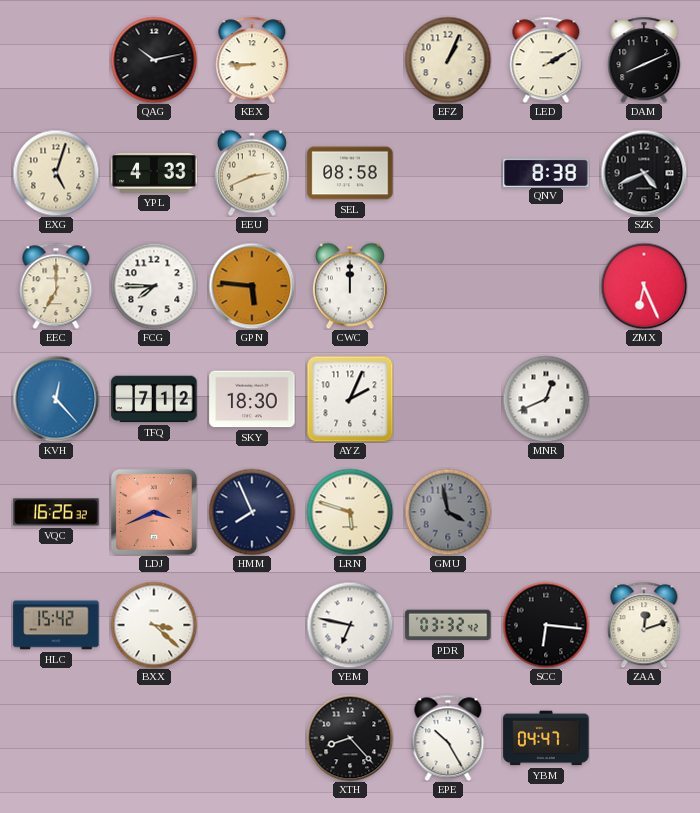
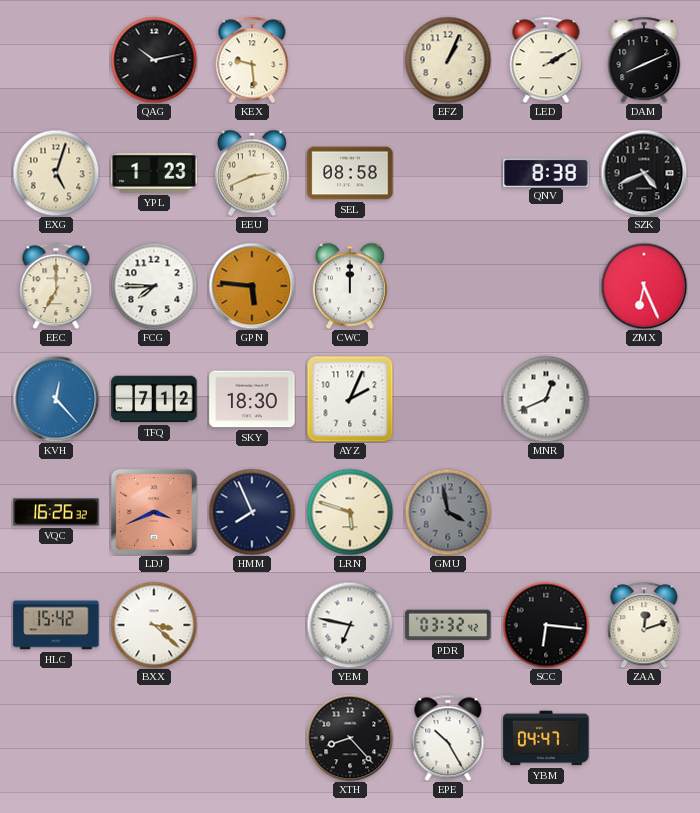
KEX: 8:45 -> 9:29
YPL: 4:33 -> 1:23
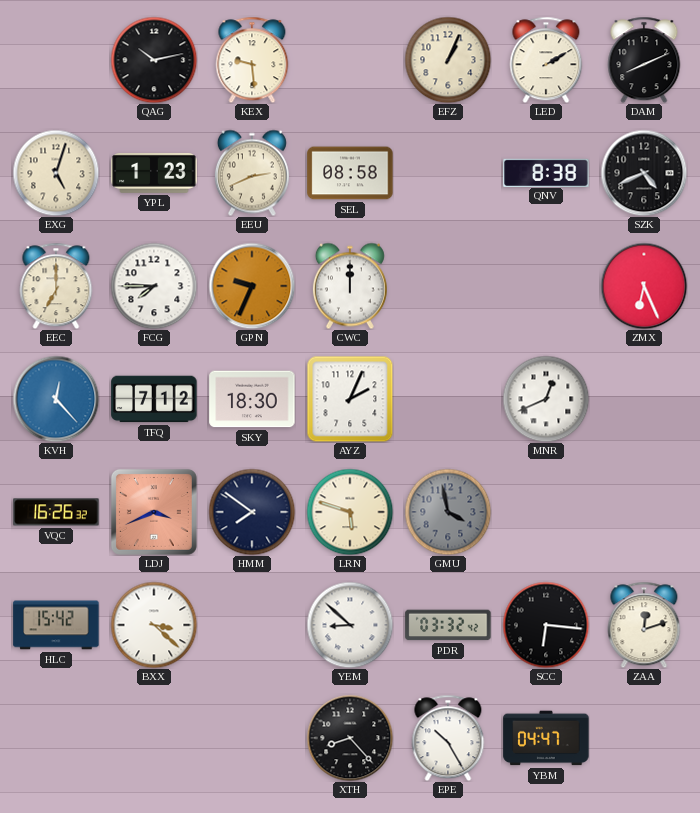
GPN: 5:46 -> 9:34
HMM: 7:56 -> 7:51
YEM: 6:47 -> 8:52
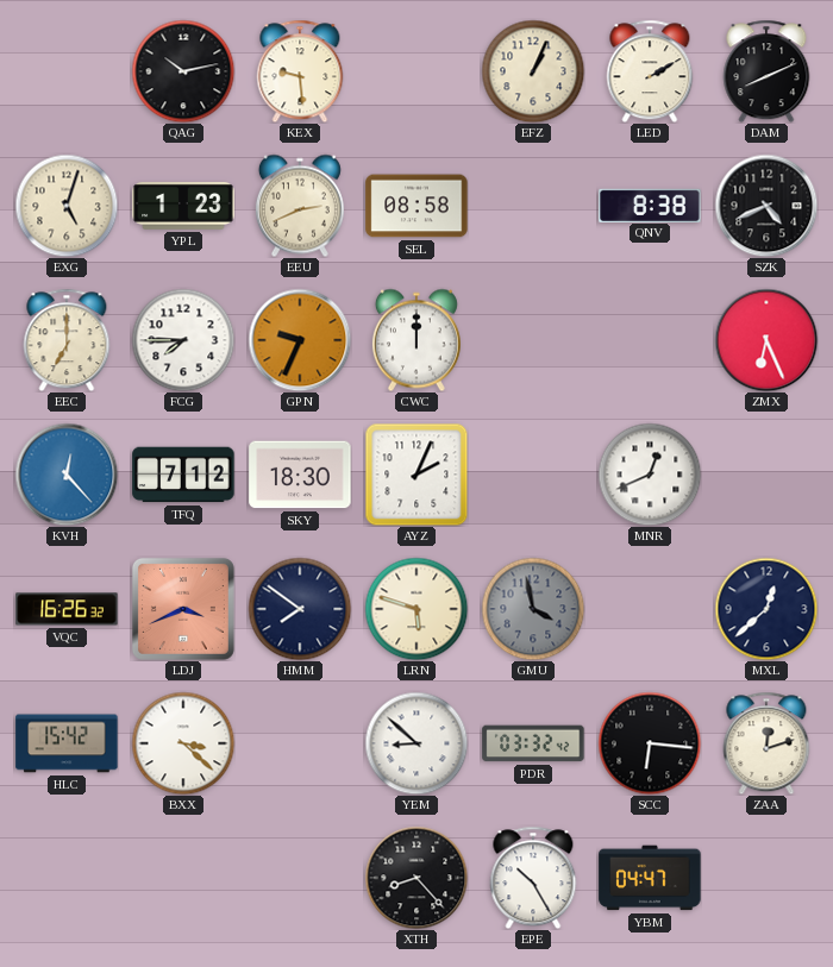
MXL: none -> 12:38
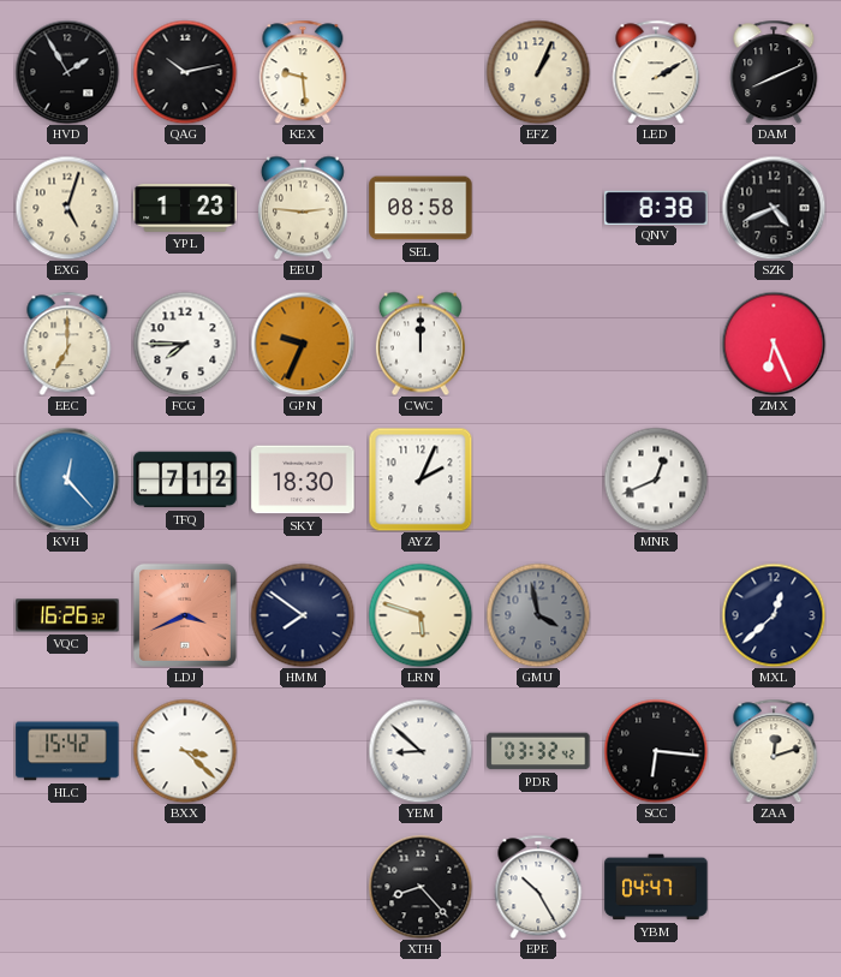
HVD: none -> 1:55
EEU: 2:41 -> 2:46
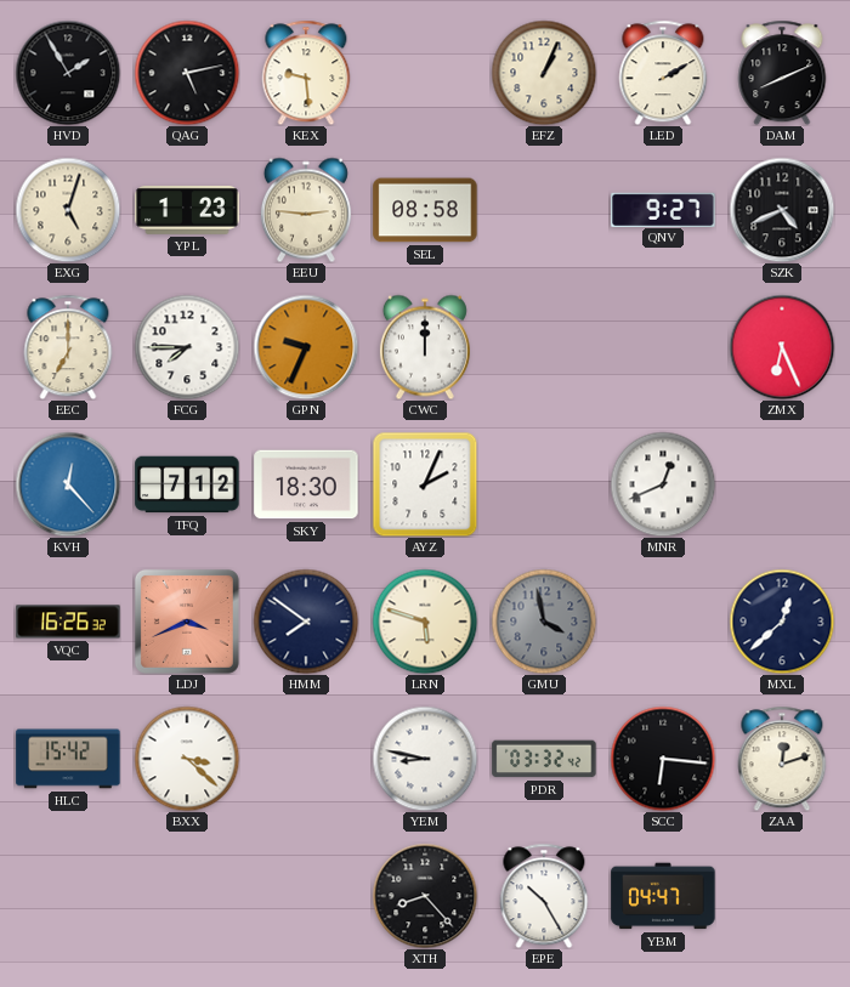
QAG: 10:13 -> 5:13
QNV: 8:38 -> 9:27
YEM: 8:52 -> 8:47
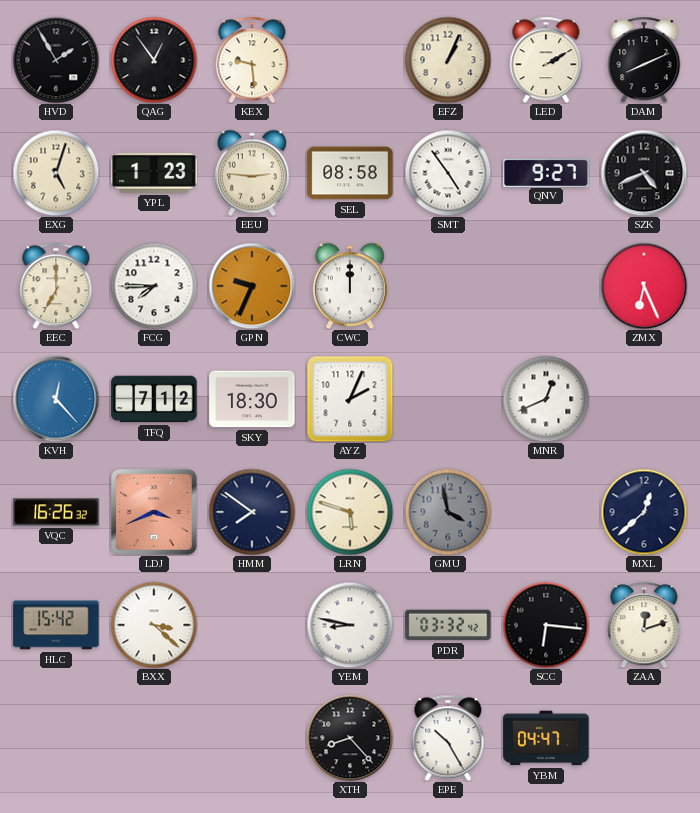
QAG: 5:13 -> 12:54
SMT: none -> 4:54
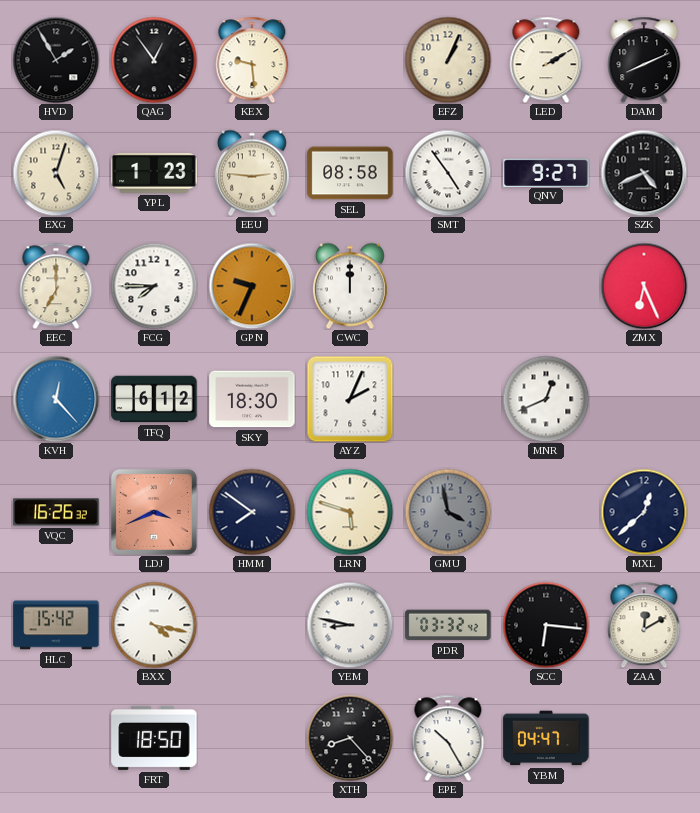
TFQ: 7:12 -> 6:12
BXX: 3:22 -> 4:17
ZAA: 12:12 -> 12:10
FRT: none -> 18:50
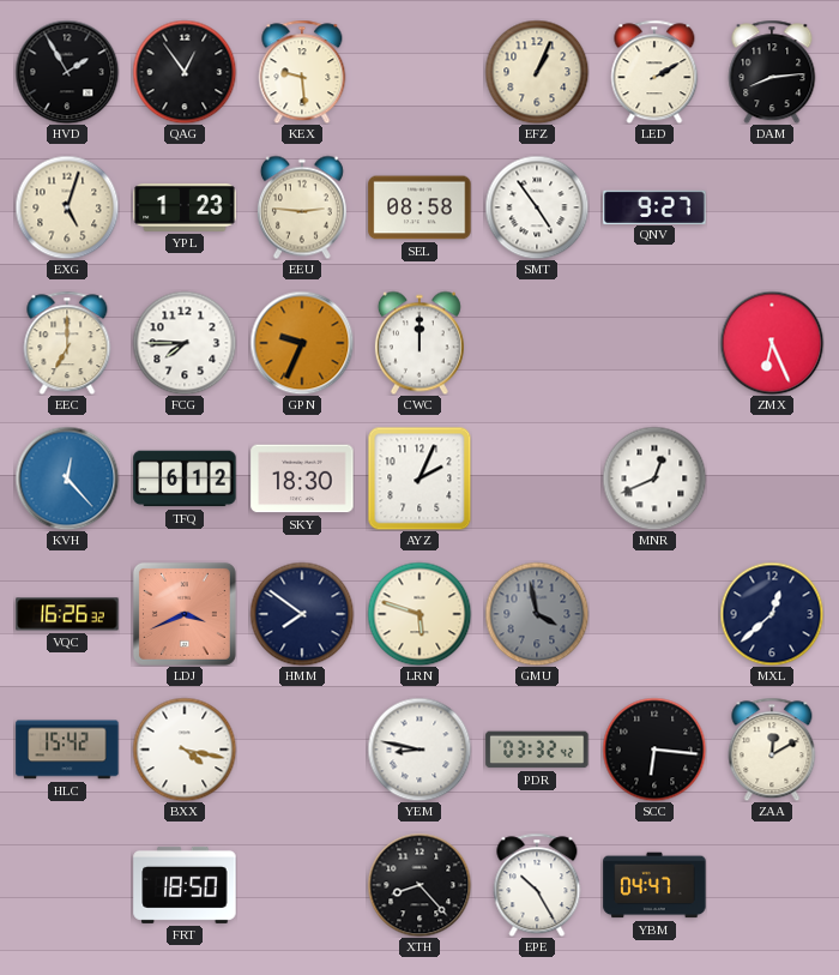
DAM: 8:11 -> 8:14
SZK: 4:41 -> none
